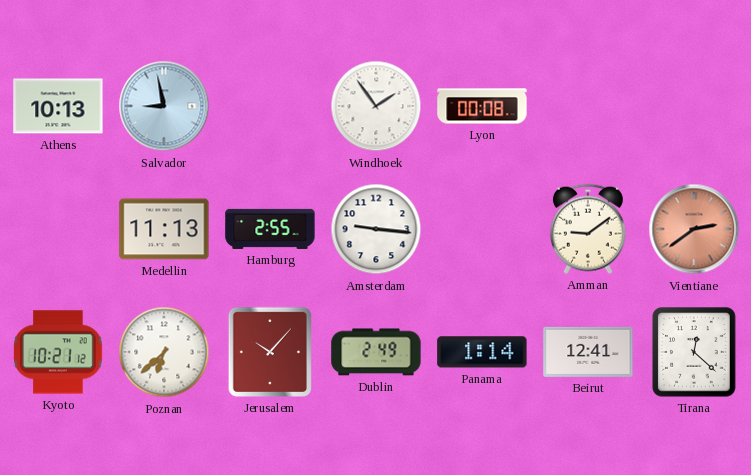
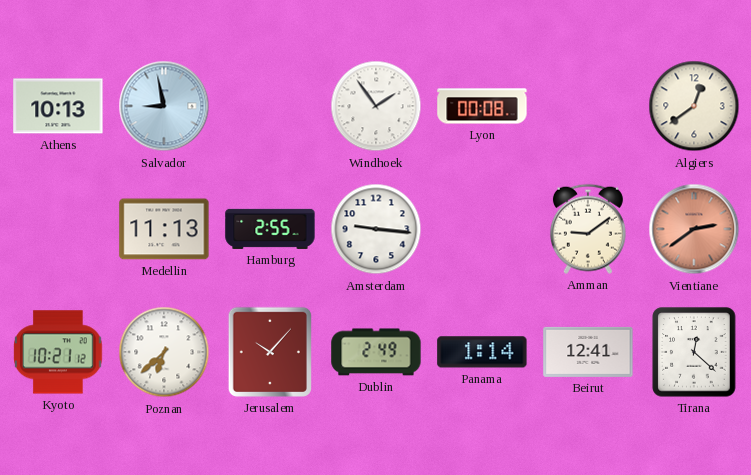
Algiers: none -> 12:39
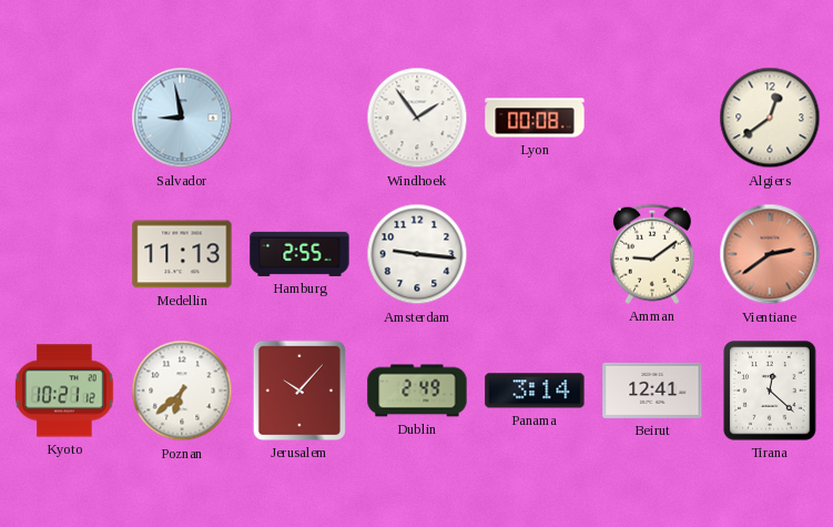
Athens: 10:13 -> none
Panama: 1:14 -> 3:14
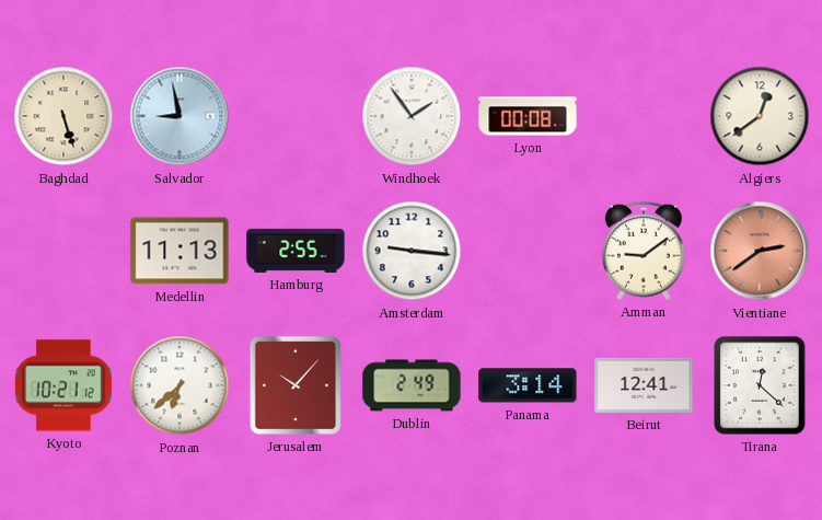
Baghdad: none -> 5:27
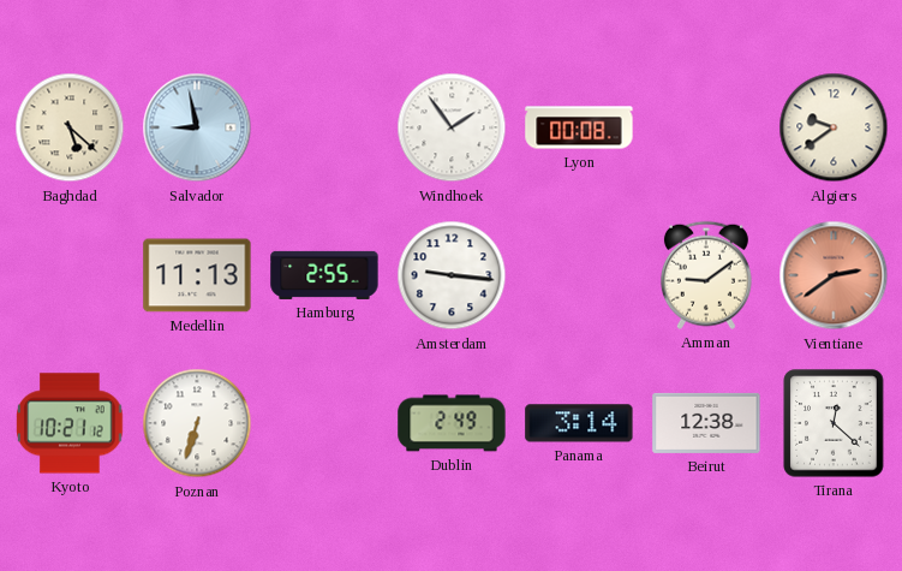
Baghdad: 5:27 -> 5:22
Algiers: 12:39 -> 9:39
Poznan: 6:38 -> 6:33
Jerusalem: 10:07 -> none
Beirut: 12:41 -> 12:38
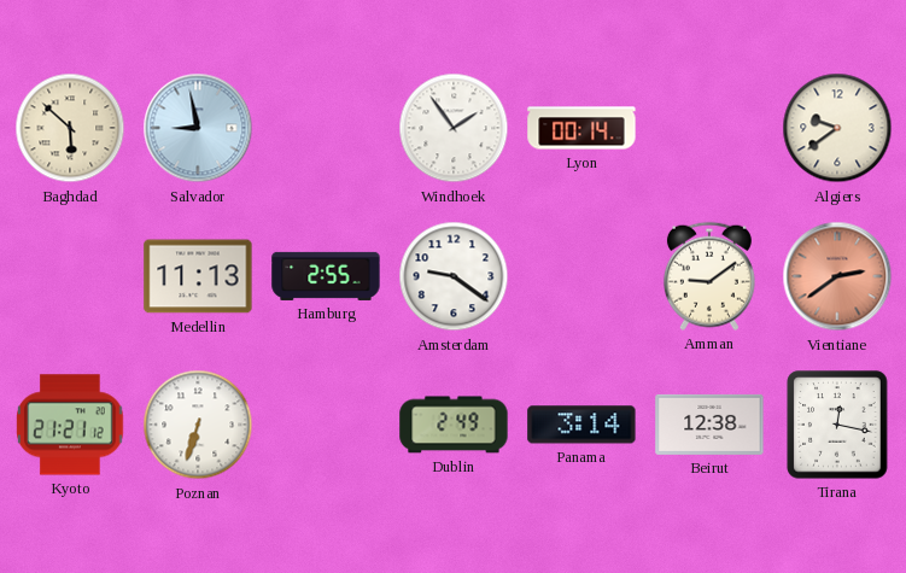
Baghdad: 5:22 -> 5:52
Lyon: 00:08 -> 00:14
Amsterdam: 9:16 -> 9:21
Kyoto: 10:21 -> 21:21
Tirana: 12:22 -> 12:17
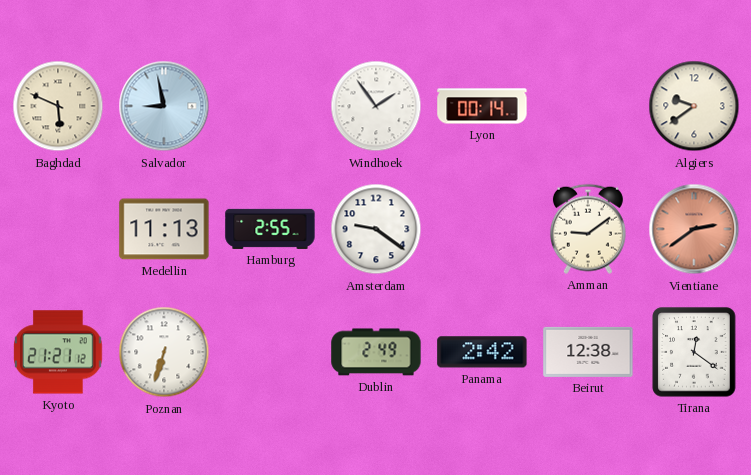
Baghdad: 5:52 -> 5:49
Panama: 3:14 -> 2:42
Tirana: 12:17 -> 12:21
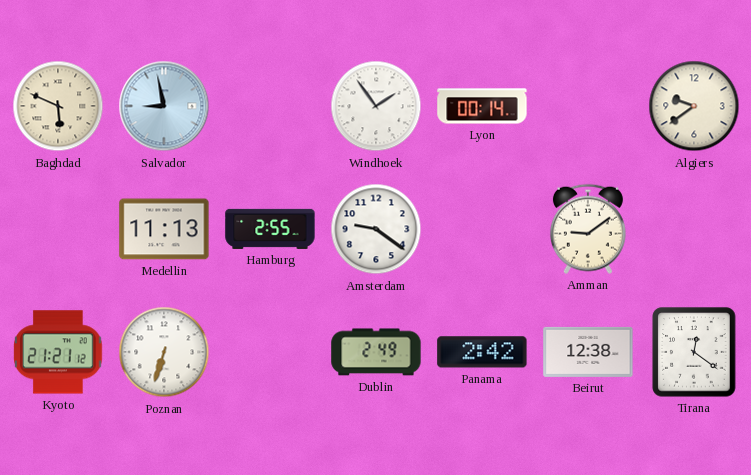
Vientiane: 2:39 -> none
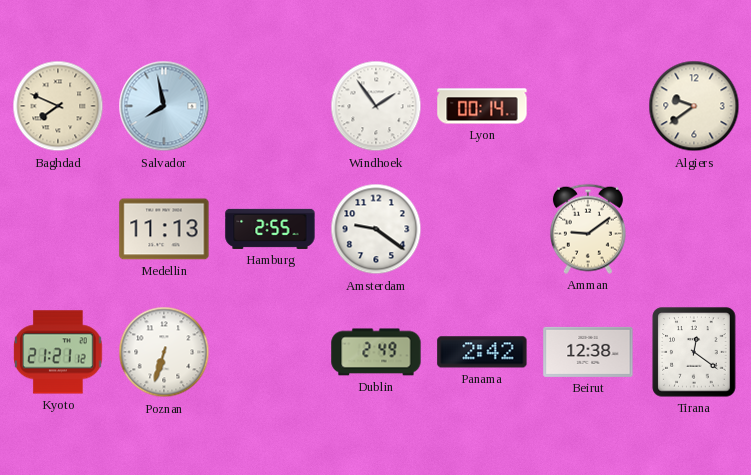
Baghdad: 5:49 -> 7:49
Salvador: 8:58 -> 7:58
